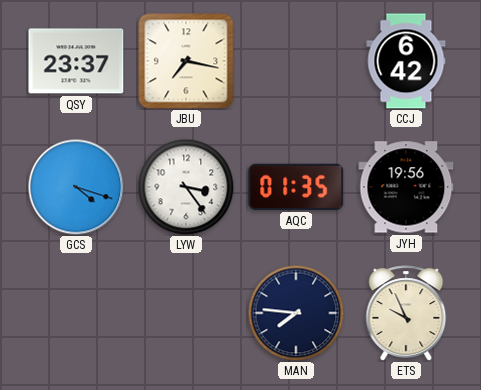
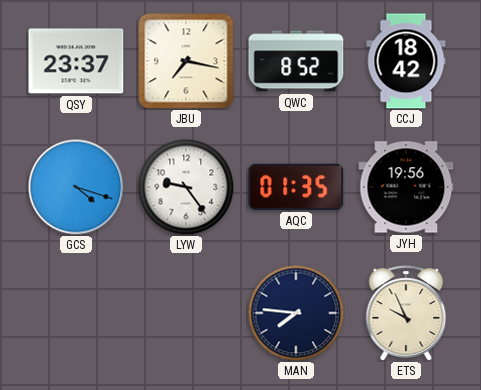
QWC: none -> 8:52
CCJ: 6:42 -> 18:42
LYW: 3:24 -> 9:24
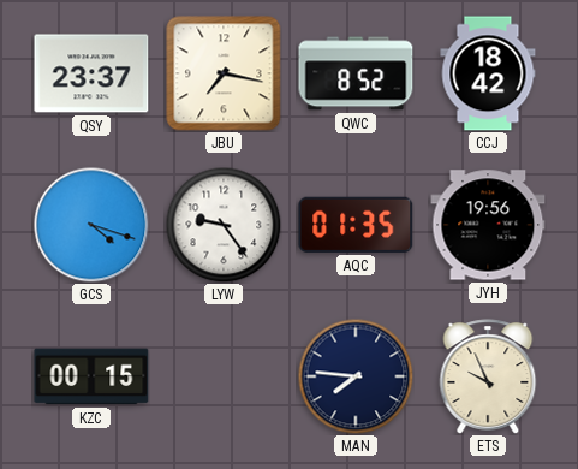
KZC: none -> 00:15
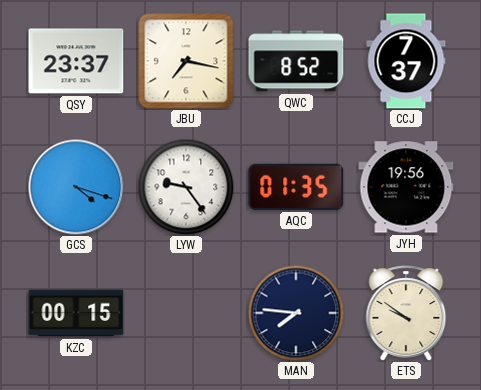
CCJ: 18:42 -> 7:37
ETS: 9:56 -> 9:51
